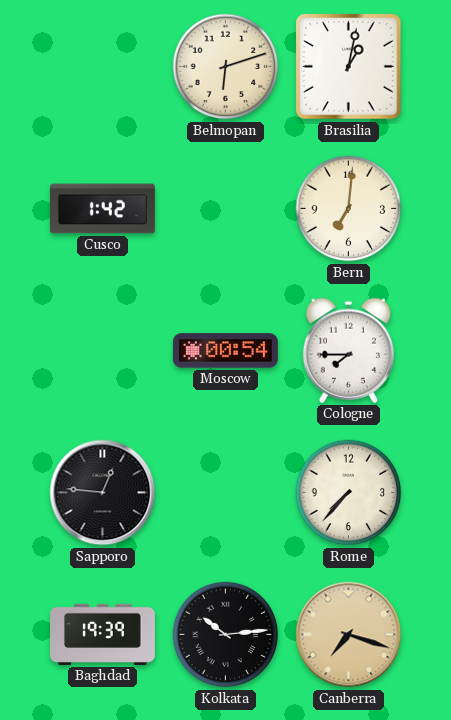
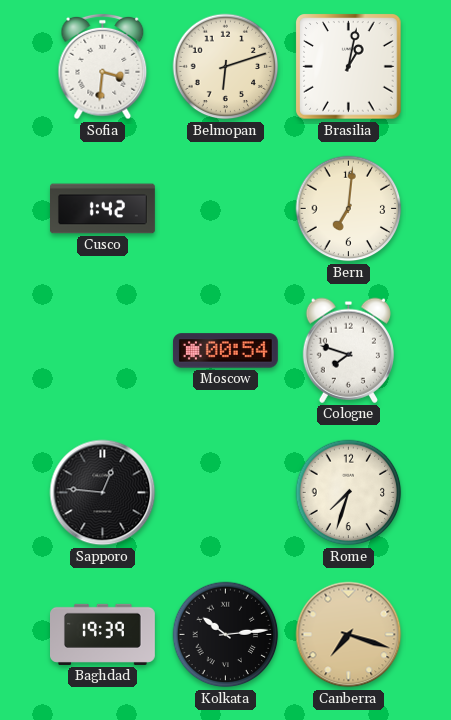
Sofia: none -> 3:31
Cologne: 7:45 -> 7:48
Rome: 7:37 -> 7:33
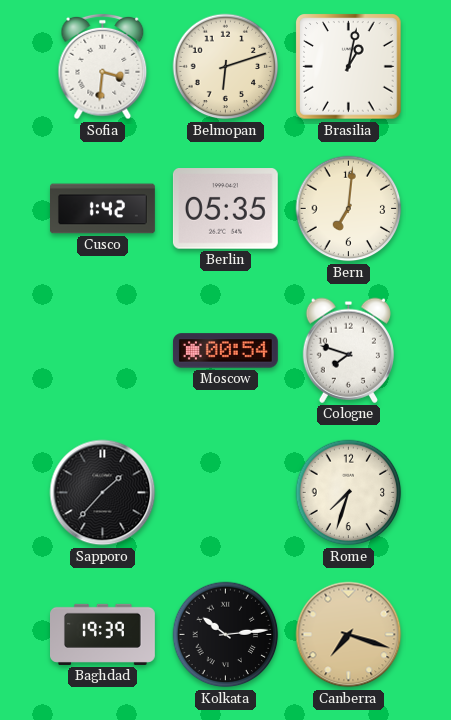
Berlin: none -> 05:35
Sapporo: 12:46 -> 1:37
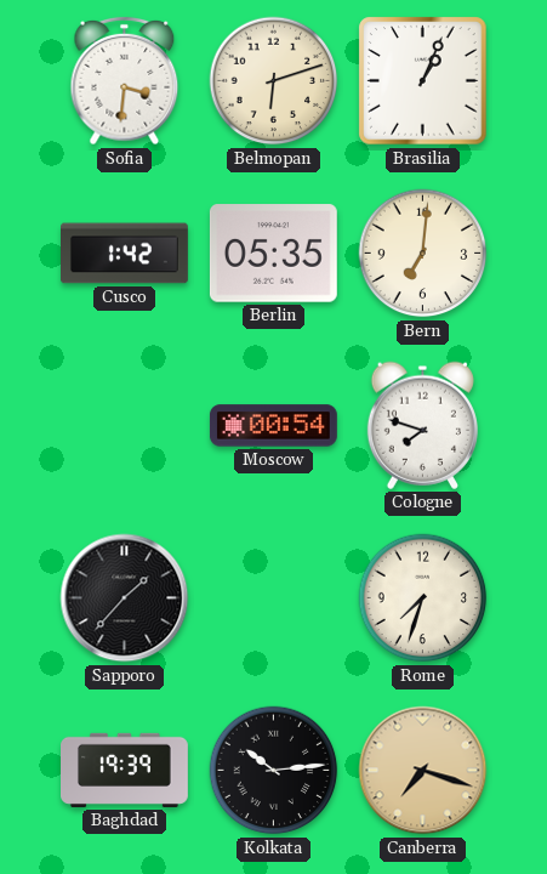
Brasilia: 1:02 -> 1:04
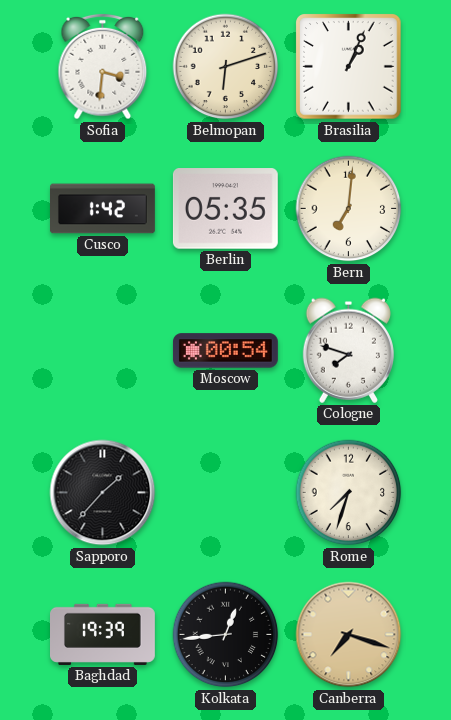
Kolkata: 10:14 -> 12:44
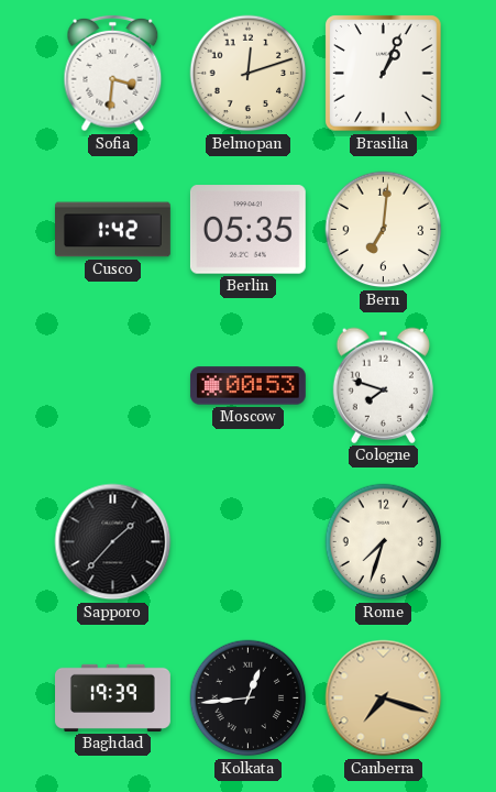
Belmopan: 6:12 -> 12:12
Moscow: 00:54 -> 00:53
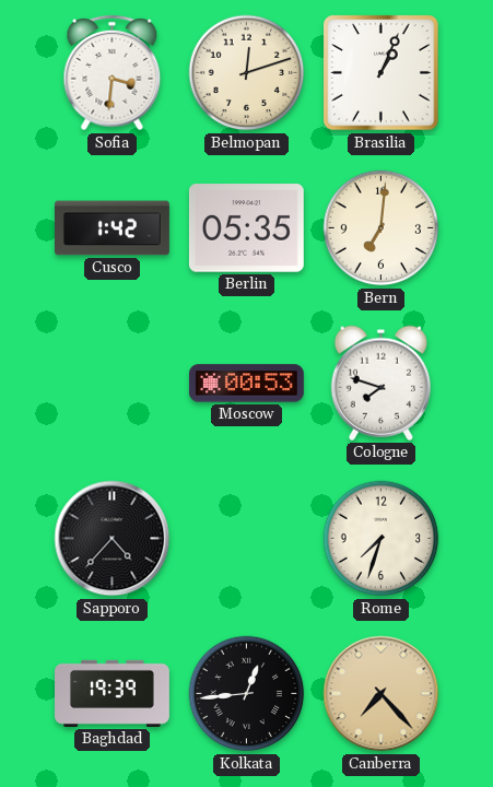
Sapporo: 1:37 -> 4:37
Canberra: 7:18 -> 7:23
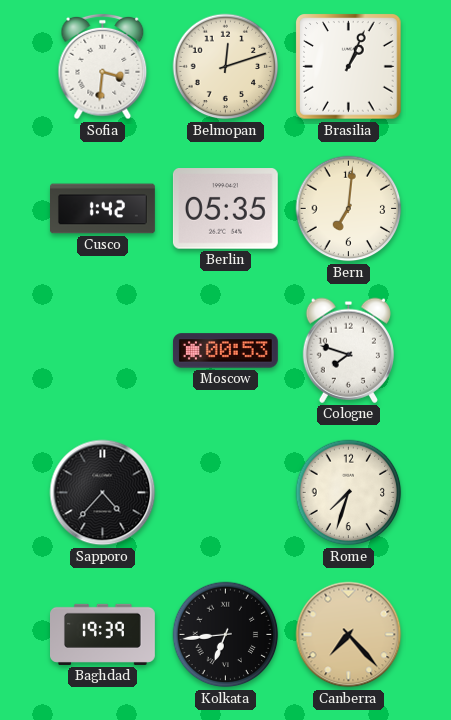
Kolkata: 12:44 -> 6:44
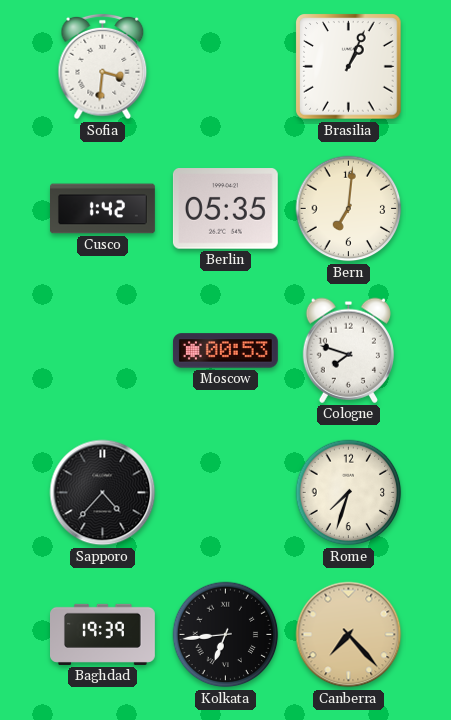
Belmopan: 12:12 -> none
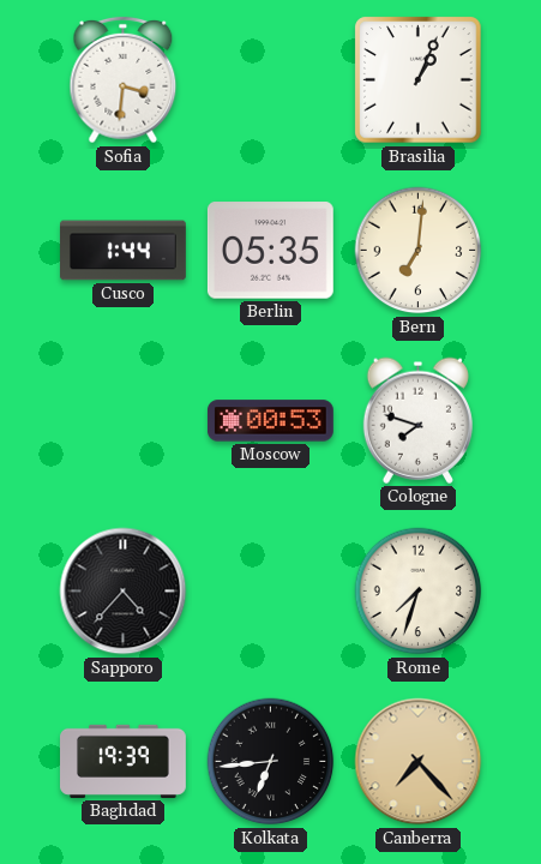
Cusco: 1:42 -> 1:44
